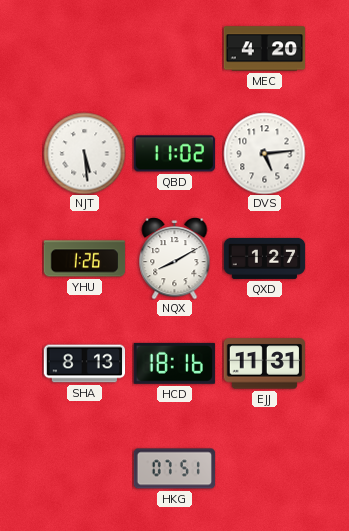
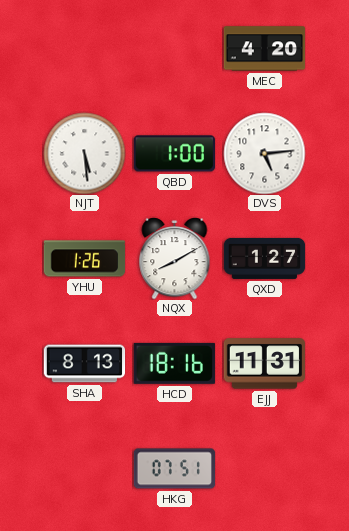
QBD: 11:02 -> 1:00
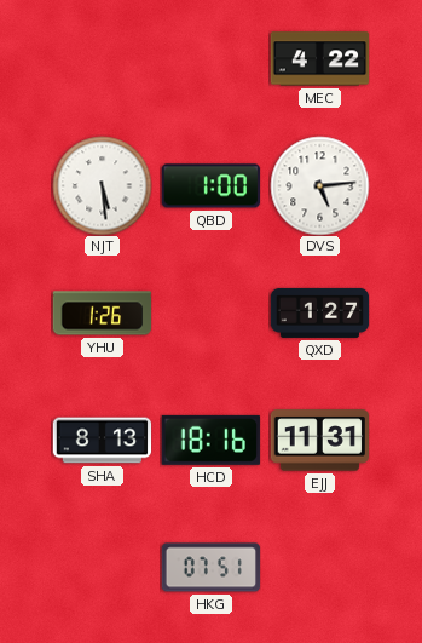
MEC: 4:20 -> 4:22
NQX: 8:10 -> none
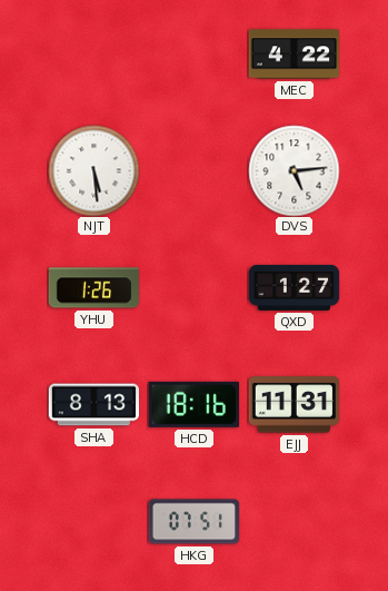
QBD: 1:00 -> none
